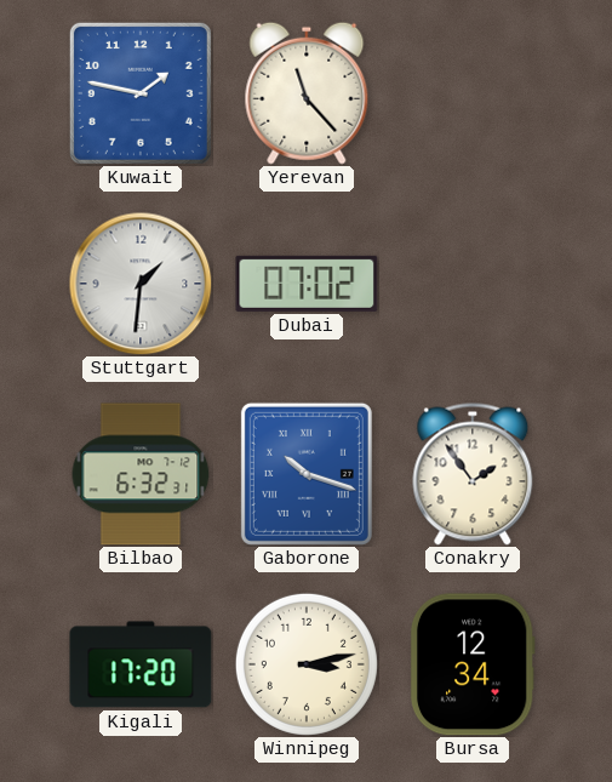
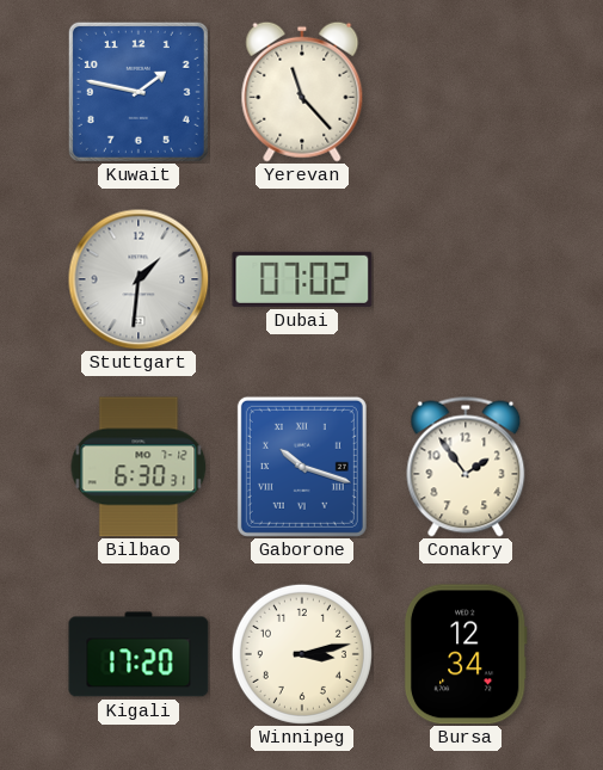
Bilbao: 6:32 -> 6:30
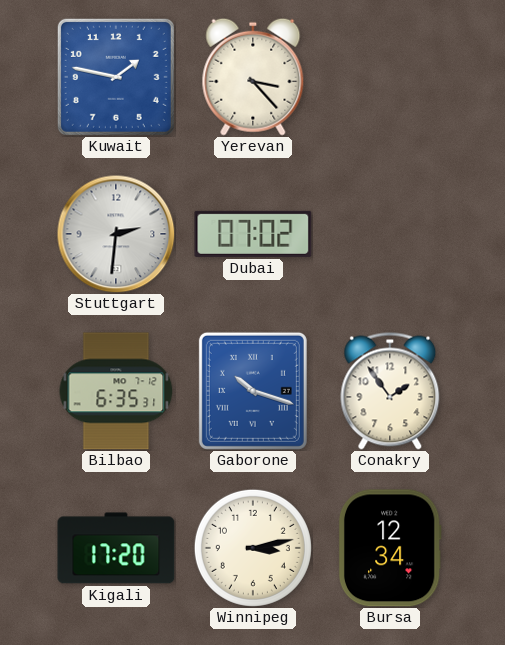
Yerevan: 11:23 -> 3:23
Stuttgart: 1:31 -> 2:31
Bilbao: 6:30 -> 6:35
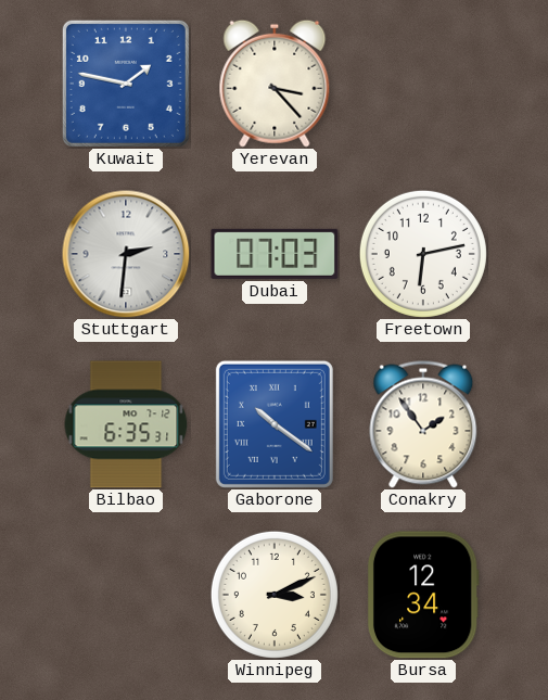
Dubai: 07:02 -> 07:03
Freetown: none -> 6:13
Gaborone: 10:18 -> 10:21
Kigali: 17:20 -> none
Winnipeg: 3:13 -> 3:11
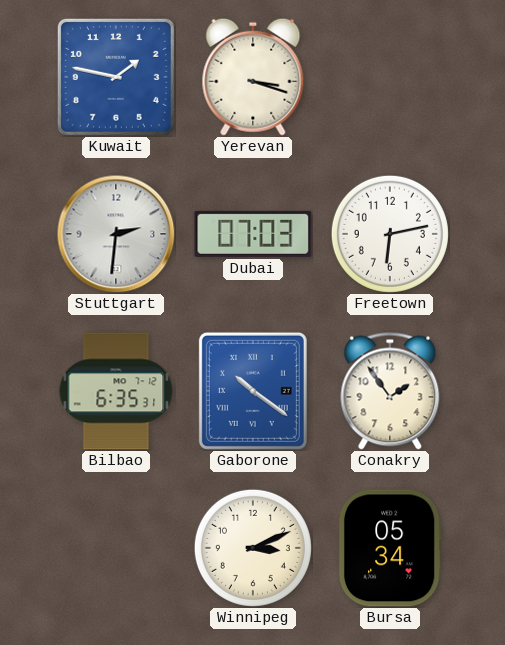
Yerevan: 3:23 -> 3:18
Bursa: 12:34 -> 05:34
